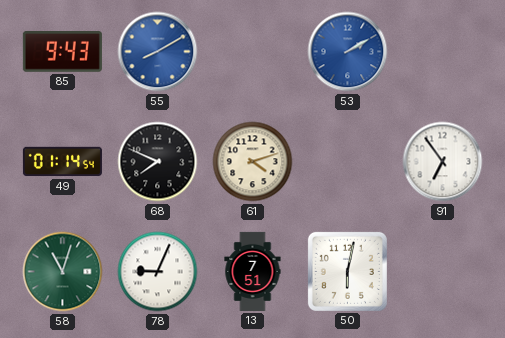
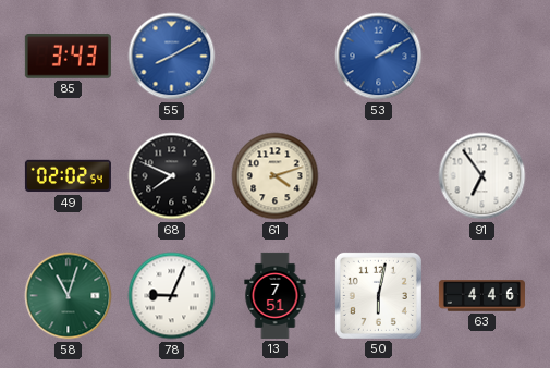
85: 9:43 -> 3:43
49: 01:14 -> 02:02
63: none -> 4:46
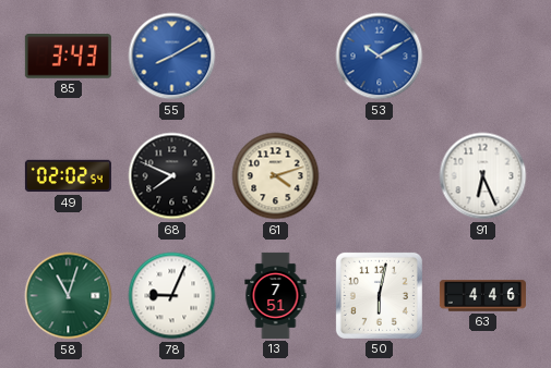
53: 2:10 -> 10:10
91: 6:54 -> 6:26
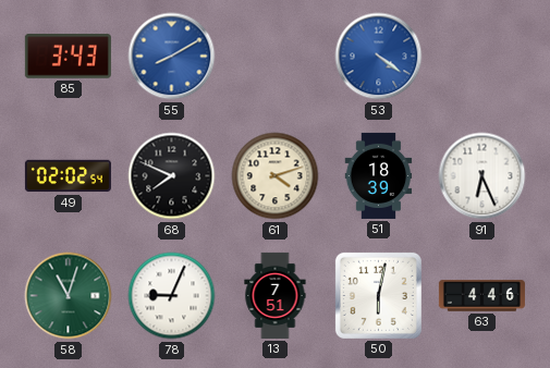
53: 10:10 -> 4:21
51: none -> 18:39
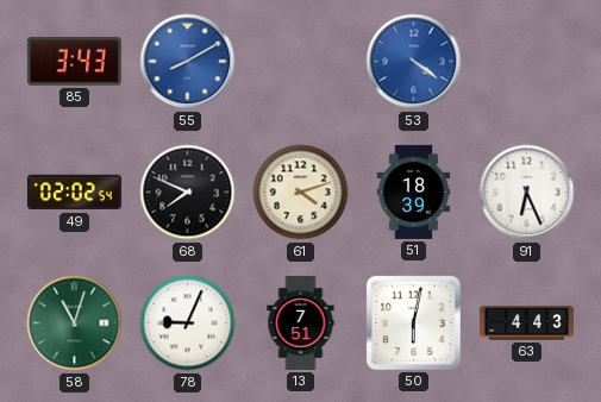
63: 4:46 -> 4:43
